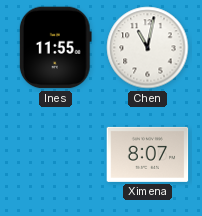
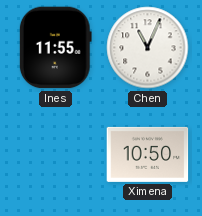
Chen: 11:02 -> 11:04
Ximena: 8:07 -> 10:50
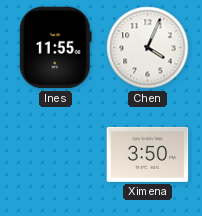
Chen: 11:04 -> 4:04
Ximena: 10:50 -> 3:50
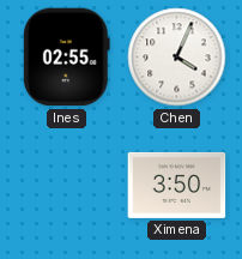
Ines: 11:55 -> 02:55
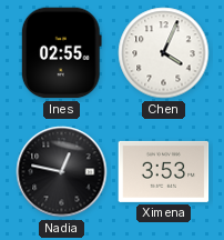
Nadia: none -> 12:47
Ximena: 3:50 -> 3:53
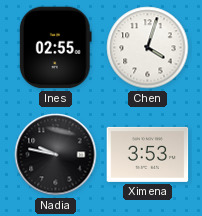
Chen: 4:04 -> 4:03
Nadia: 12:47 -> 9:47
